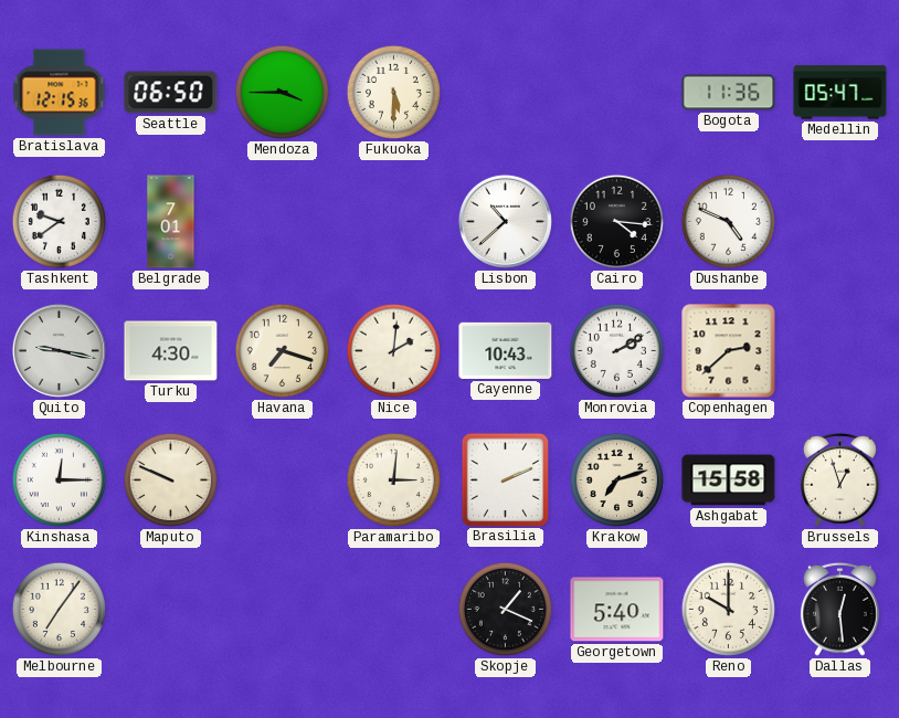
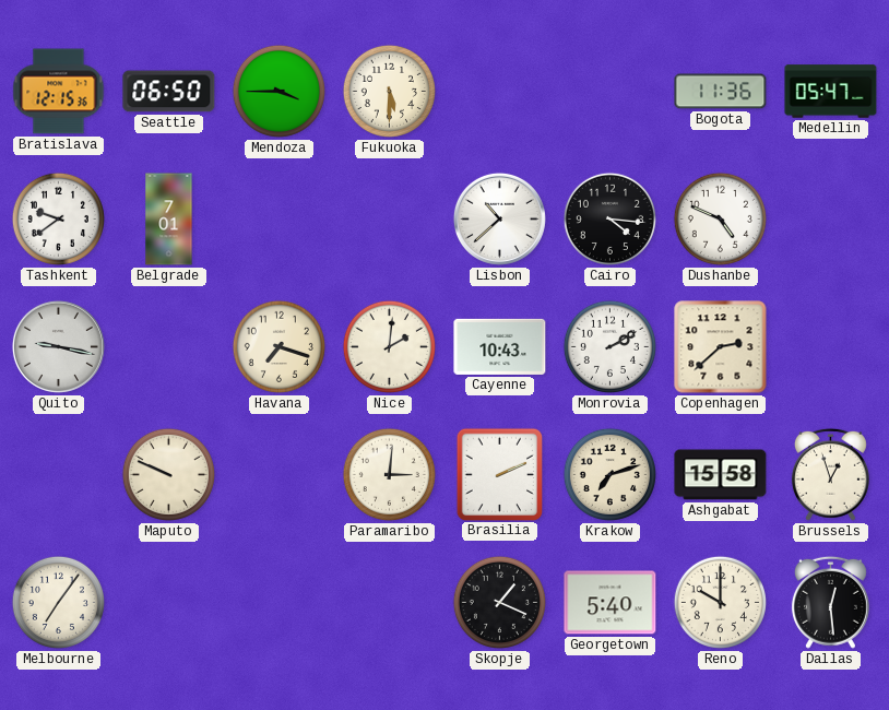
Turku: 4:30 -> none
Kinshasa: 12:15 -> none
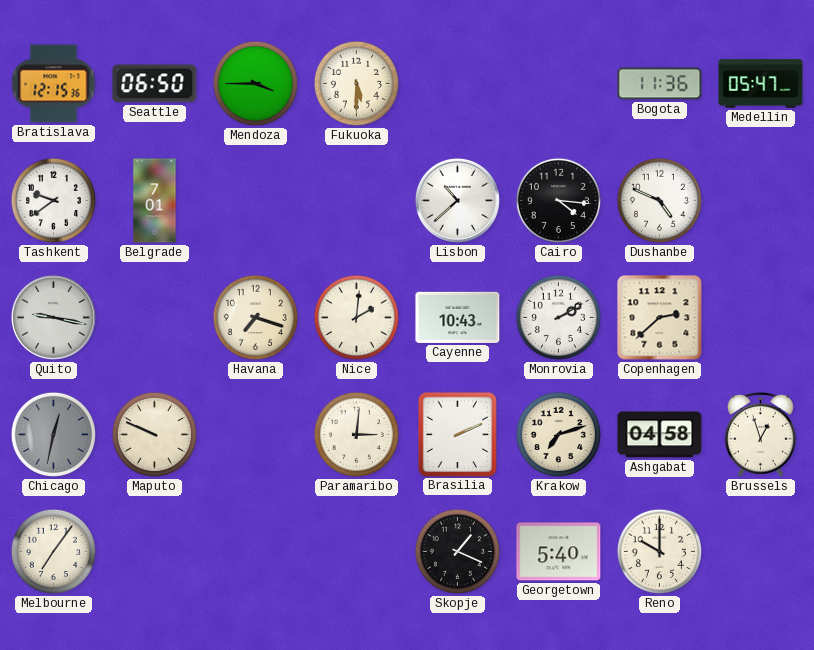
Chicago: none -> 12:32
Ashgabat: 15:58 -> 04:58
Dallas: 12:29 -> none
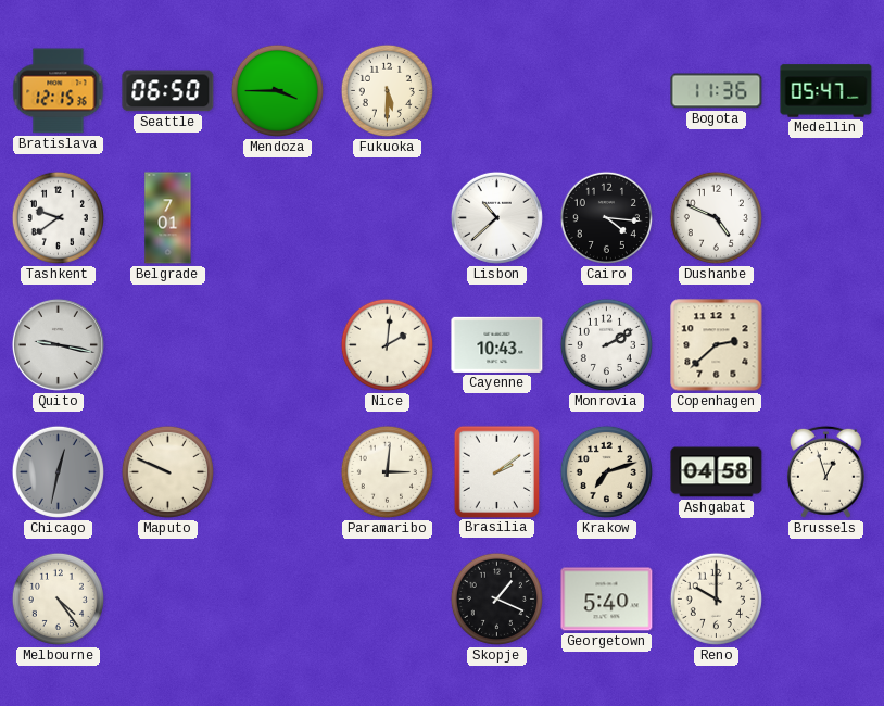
Havana: 7:18 -> none
Brasilia: 2:11 -> 2:09
Melbourne: 7:06 -> 4:24
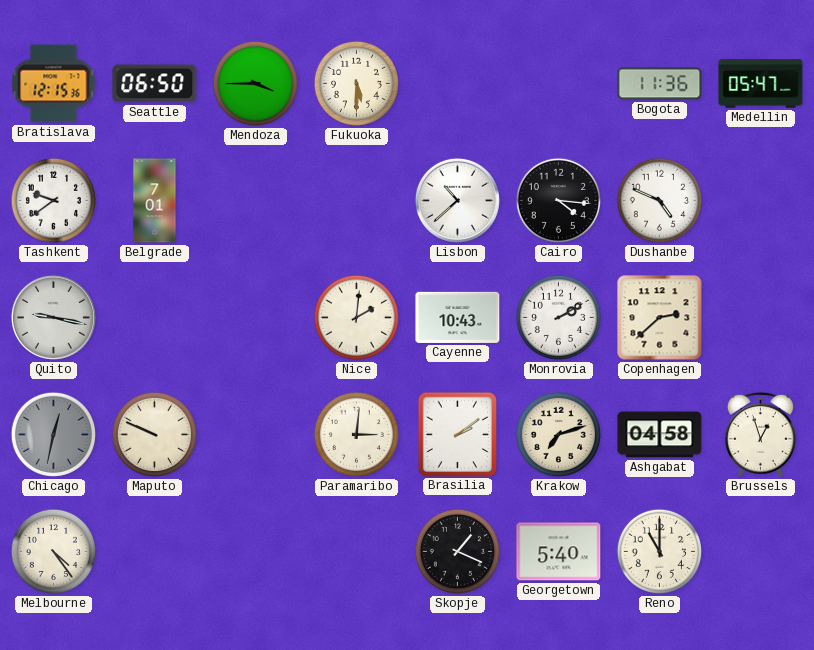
Reno: 10:00 -> 11:00
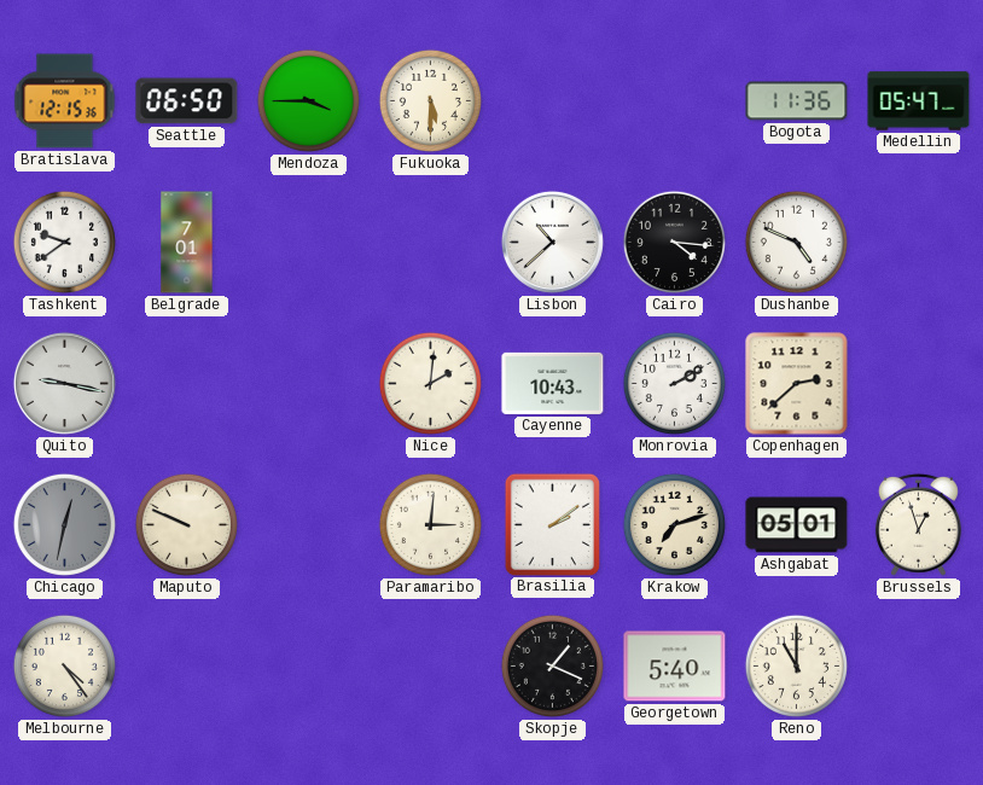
Ashgabat: 04:58 -> 05:01
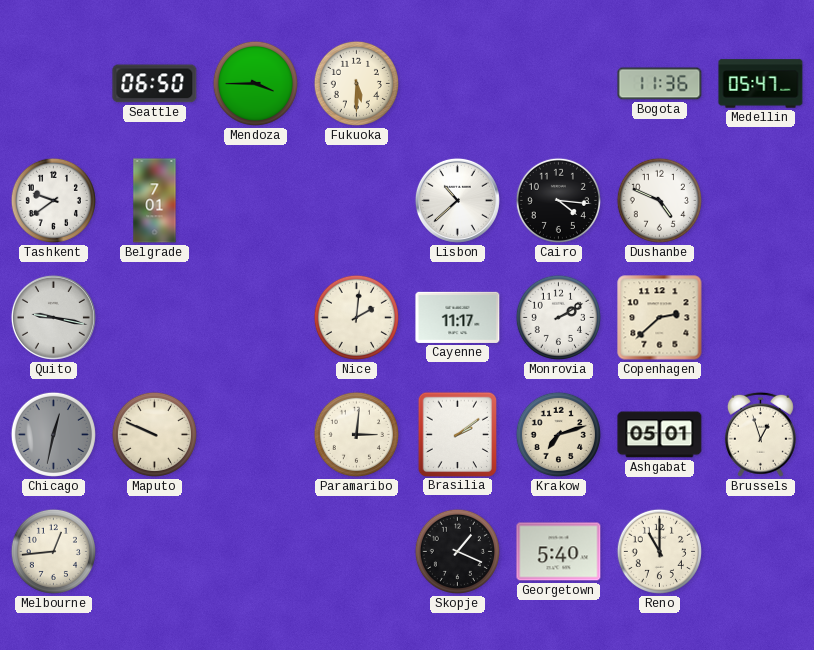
Bratislava: 12:15 -> none
Cayenne: 10:43 -> 11:17
Melbourne: 4:24 -> 12:44
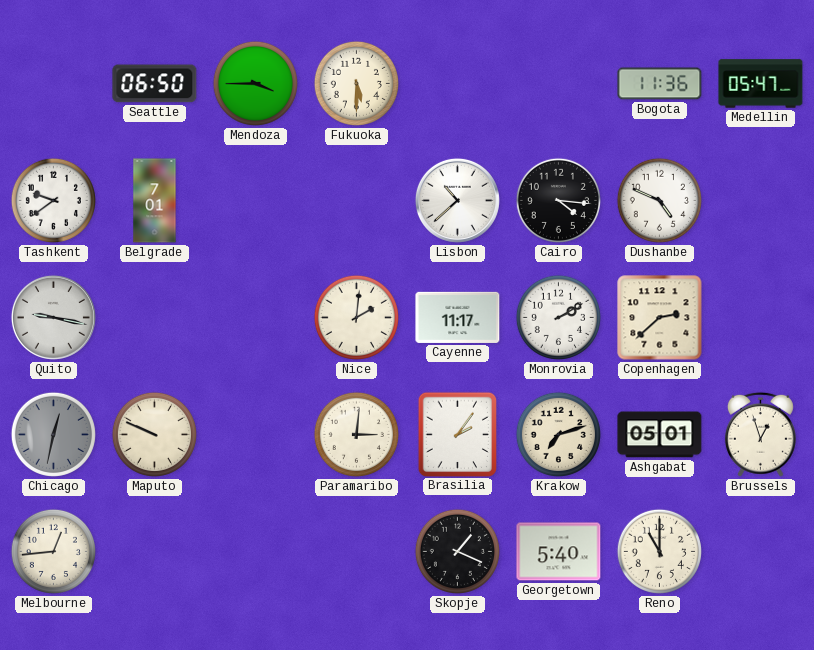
Brasilia: 2:09 -> 2:06
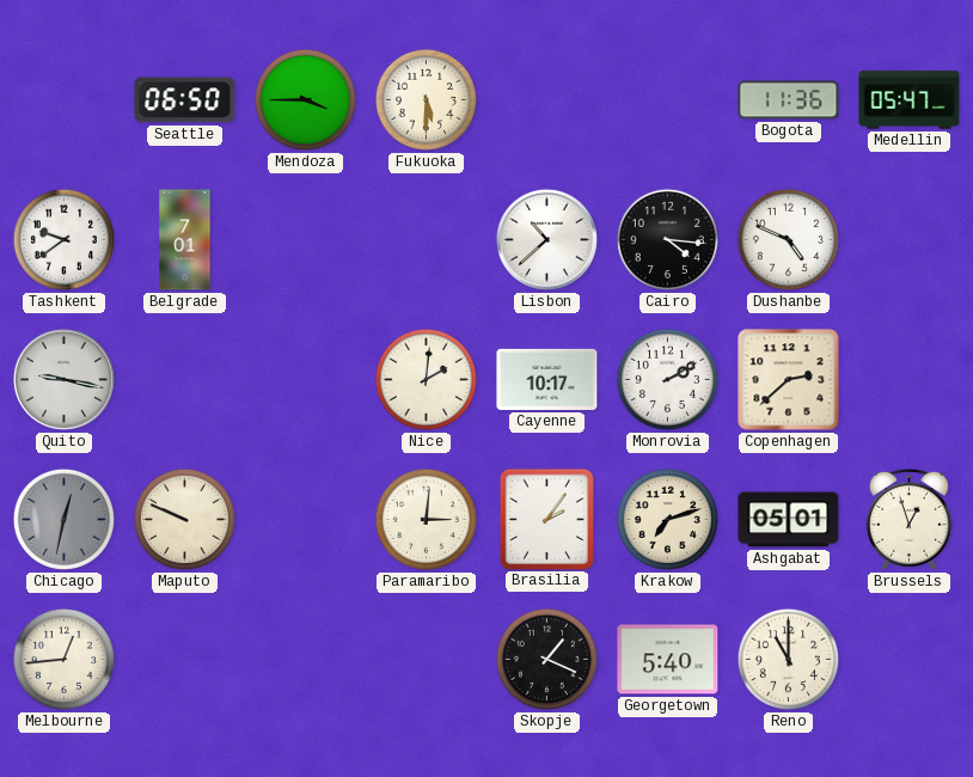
Cayenne: 11:17 -> 10:17
